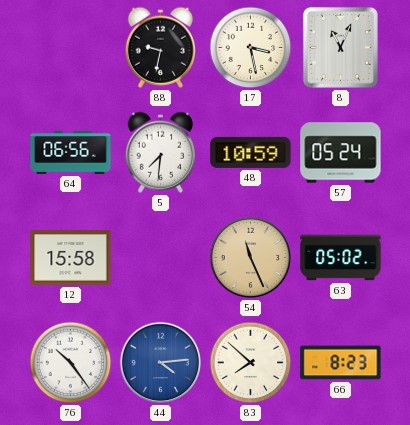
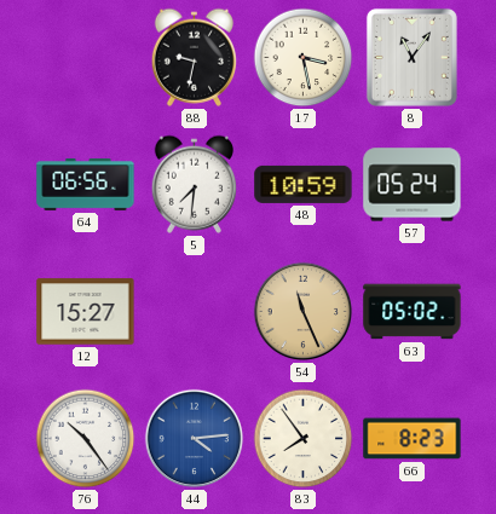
8: 11:04 -> 11:06
12: 15:58 -> 15:27
83: 7:52 -> 7:54
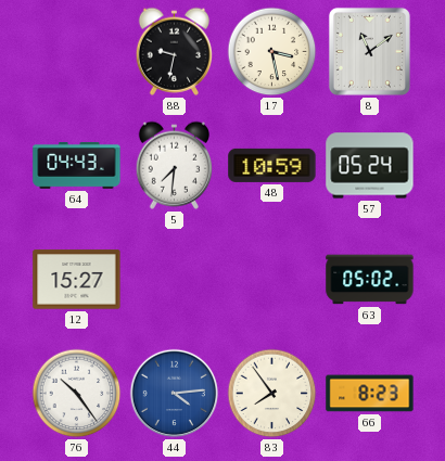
8: 11:06 -> 11:09
64: 06:56 -> 04:43
54: 11:26 -> none
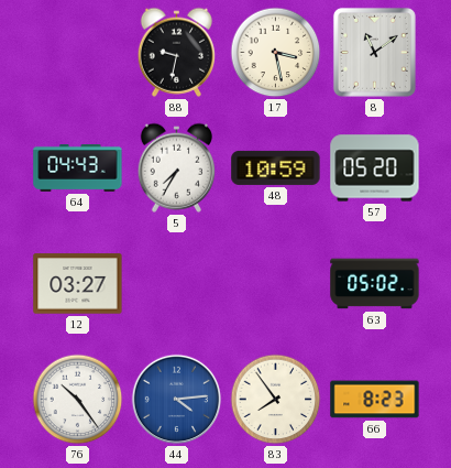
5: 7:31 -> 7:35
57: 05:24 -> 05:20
12: 15:27 -> 03:27
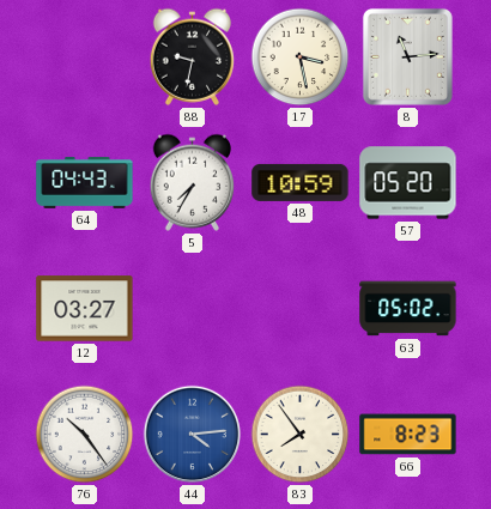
8: 11:09 -> 11:14
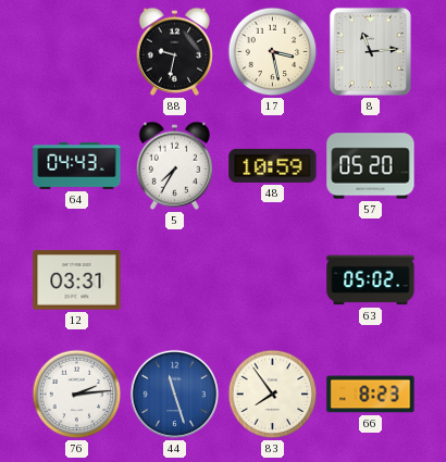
12: 03:27 -> 03:31
76: 10:24 -> 2:14
44: 4:14 -> 11:27
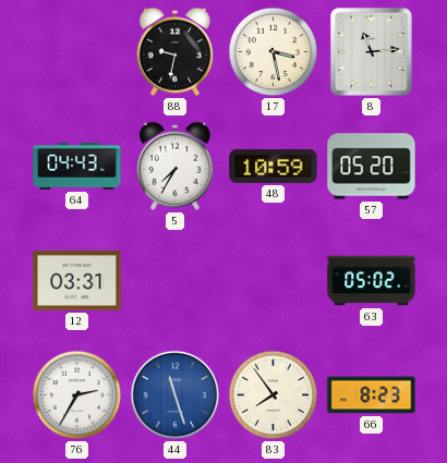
76: 2:14 -> 2:35
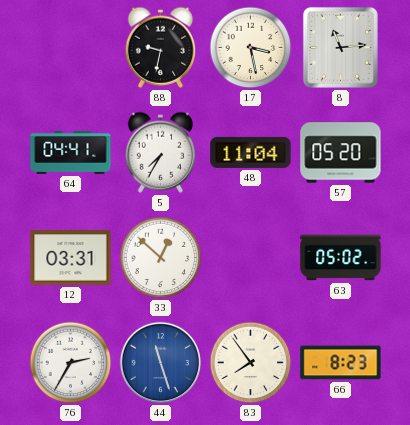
64: 04:43 -> 04:41
48: 10:59 -> 11:04
33: none -> 12:52
